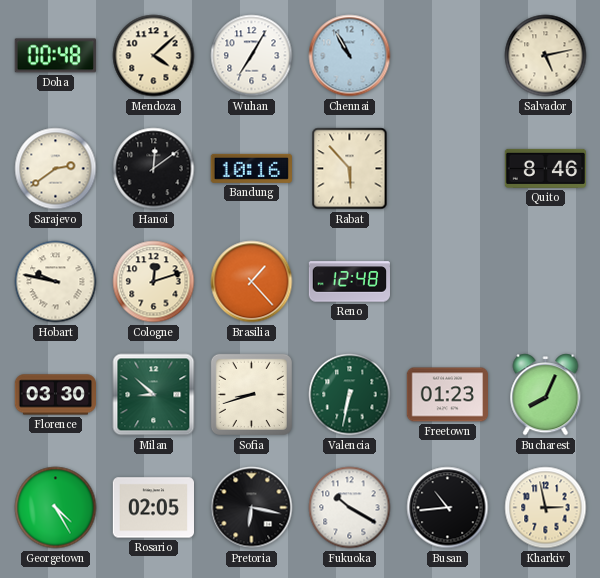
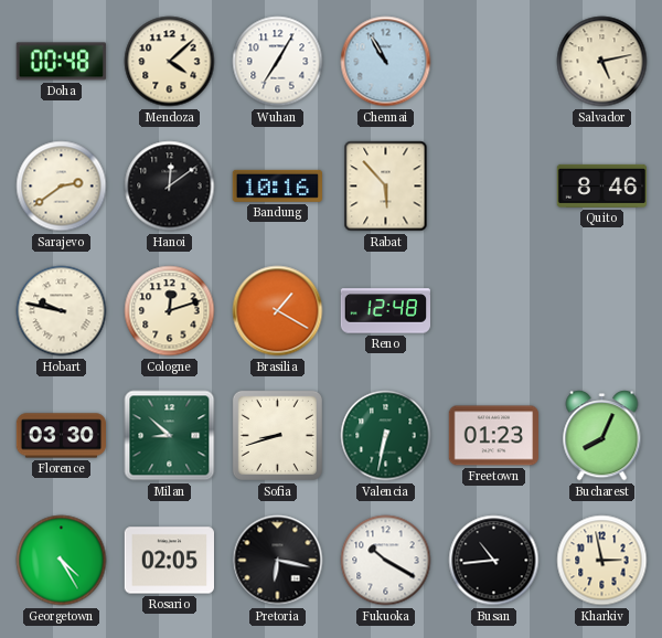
Brasilia: 1:23 -> 1:20
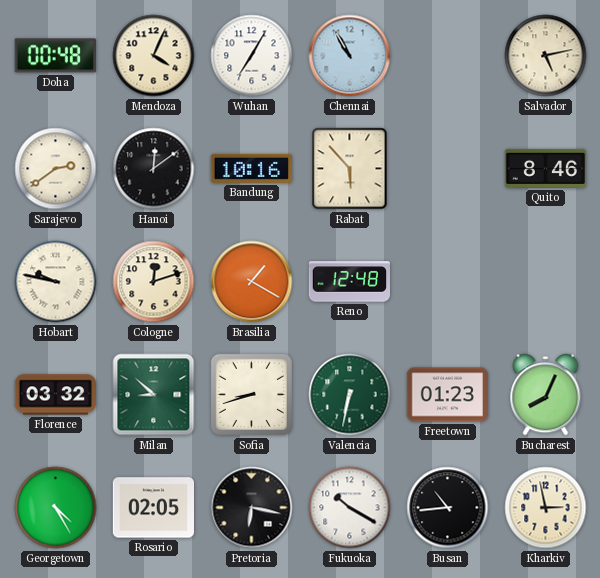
Mendoza: 4:08 -> 4:04
Florence: 03:30 -> 03:32
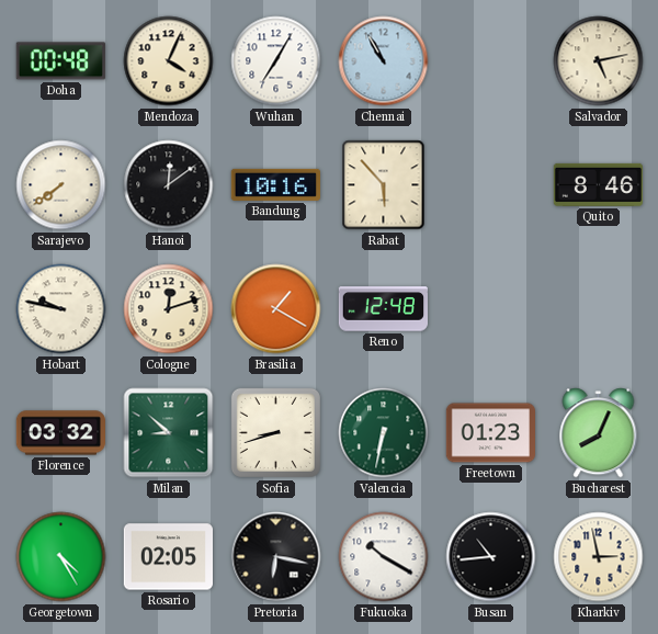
Sarajevo: 2:39 -> 7:39
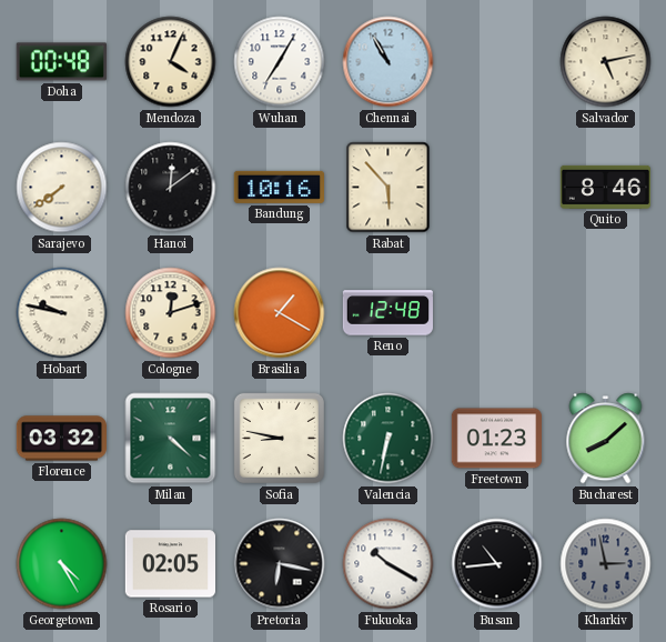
Milan: 8:52 -> 4:22
Sofia: 8:42 -> 8:47
Bucharest: 8:04 -> 8:08
Kharkiv dial: cream -> grey
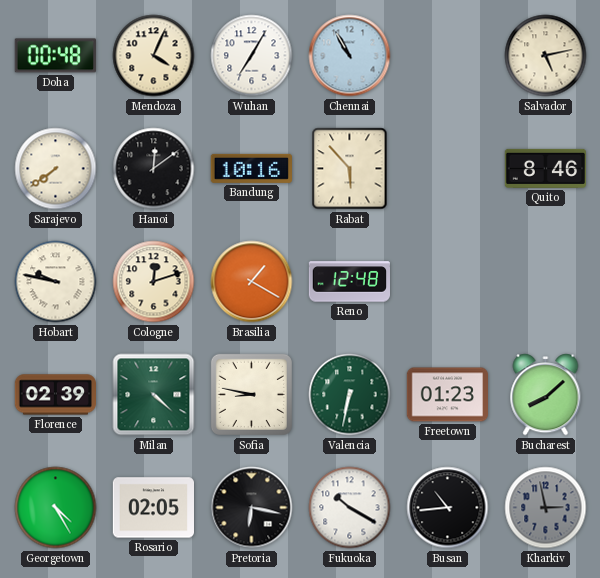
Florence: 03:32 -> 02:39
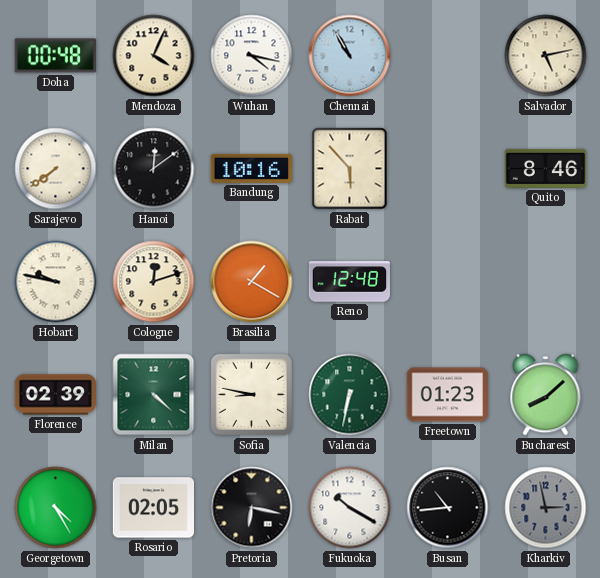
Wuhan: 7:05 -> 4:17
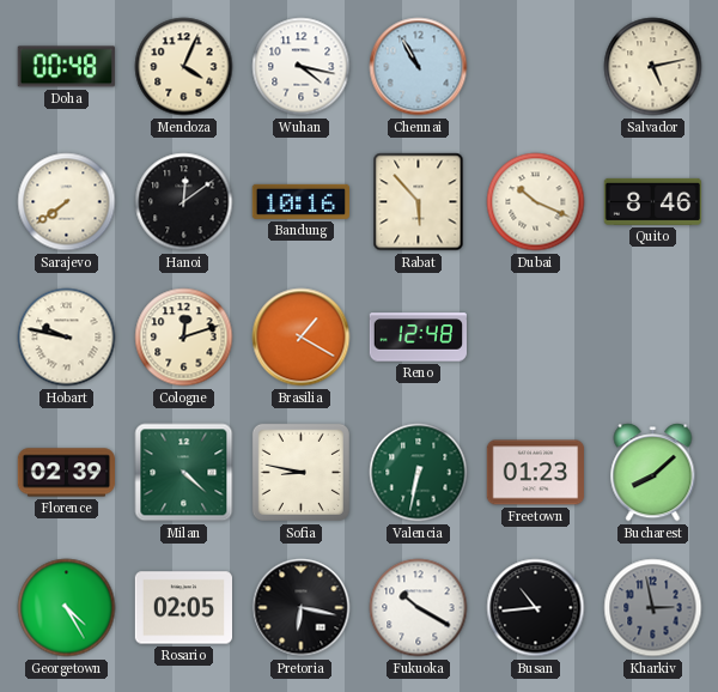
Dubai: none -> 10:19
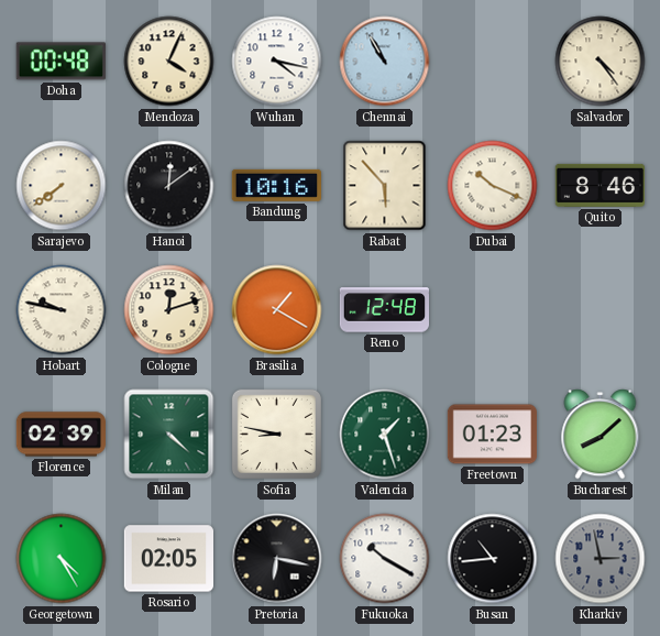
Salvador: 5:13 -> 4:24
Valencia: 6:32 -> 1:27
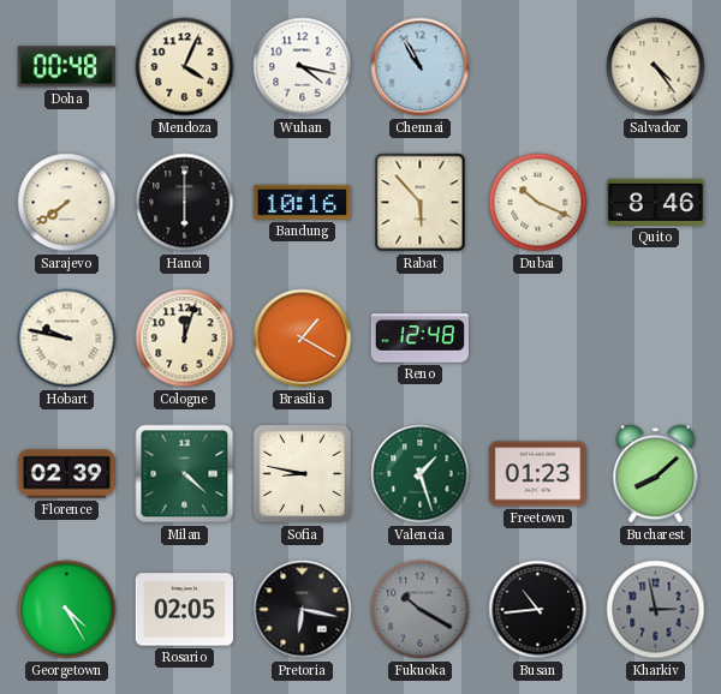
Hanoi: 12:09 -> 6:00
Cologne: 12:12 -> 12:03
Fukuoka dial: white -> grey
